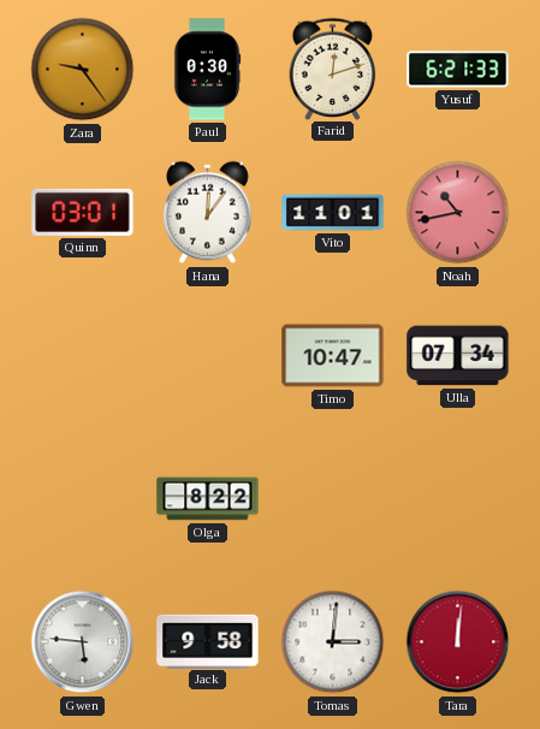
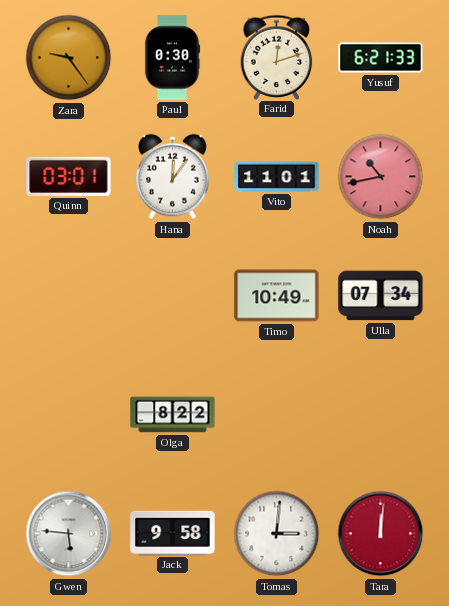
Timo: 10:47 -> 10:49
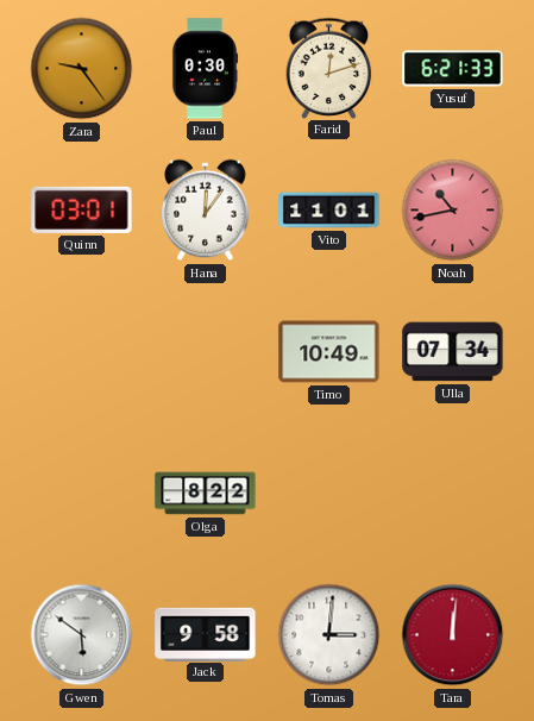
Gwen: 5:46 -> 5:51
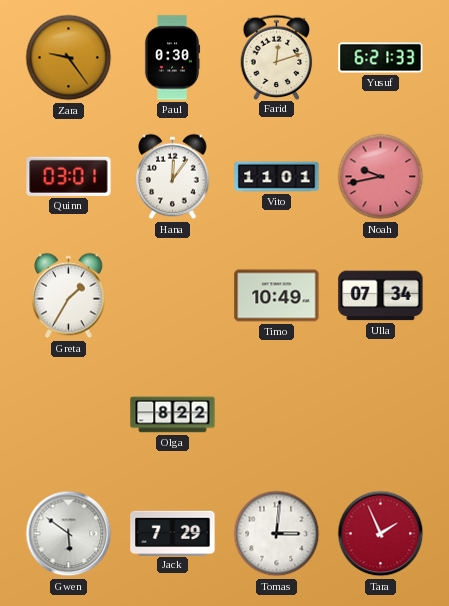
Noah: 10:43 -> 9:43
Greta: none -> 1:35
Jack: 9:58 -> 7:29
Tara: 12:01 -> 1:56
